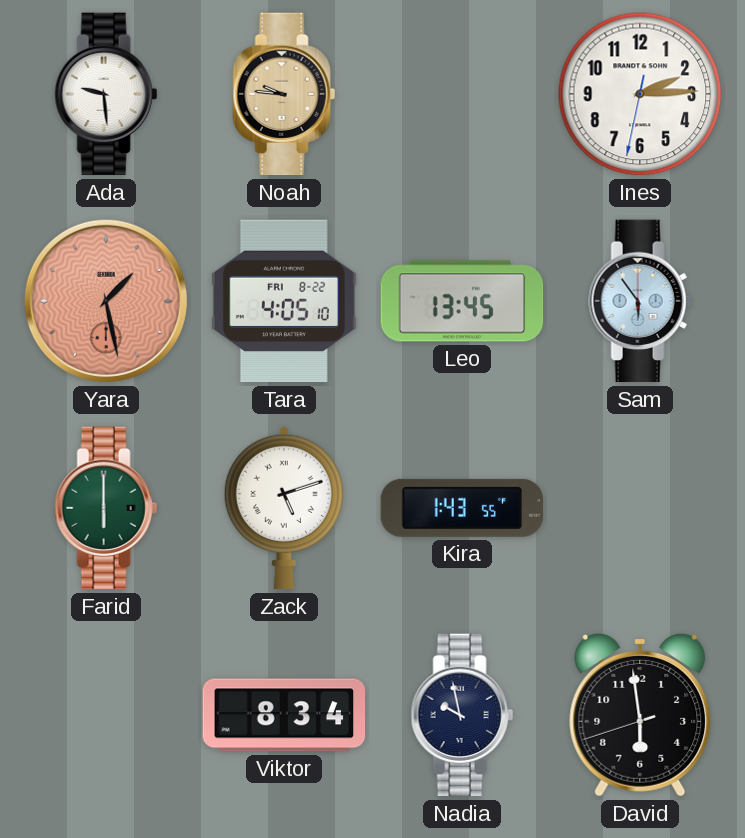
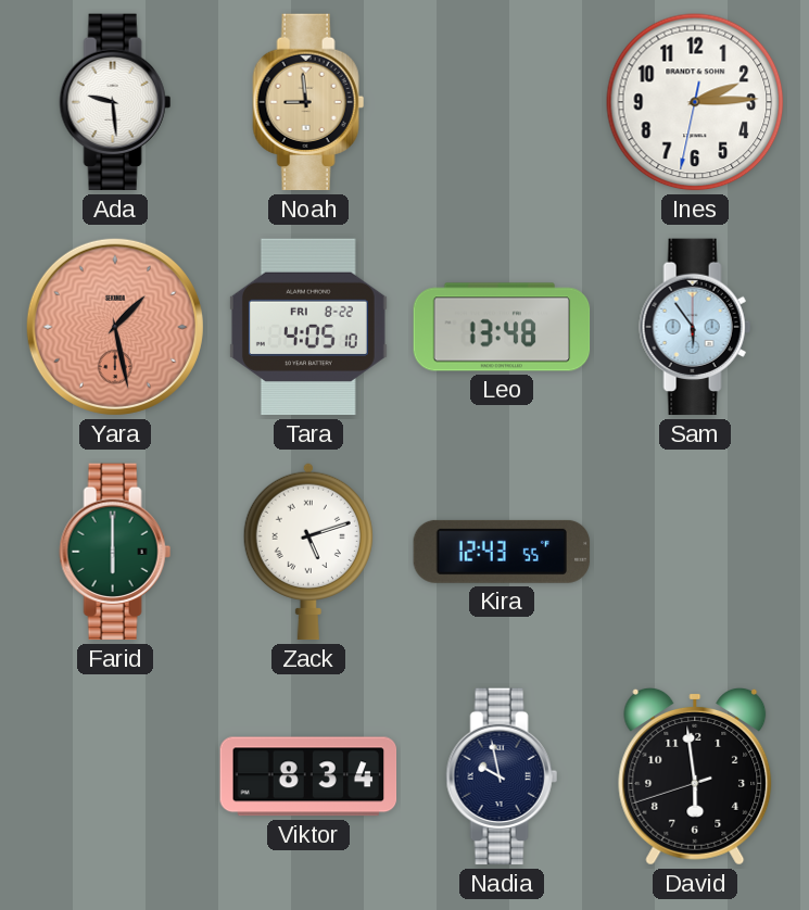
Noah: 9:46 -> 8:59
Leo: 13:45 -> 13:48
Kira: 1:43 -> 12:43
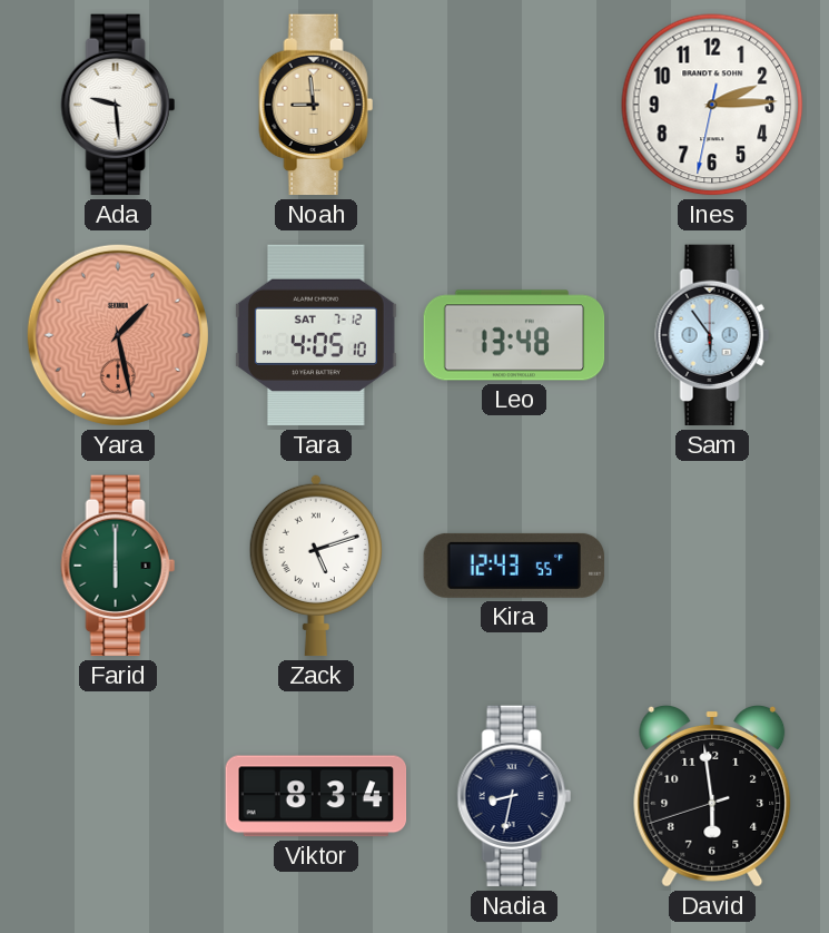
Tara date: FRI 8-22 -> SAT 7-12
Nadia: 9:58 -> 8:32
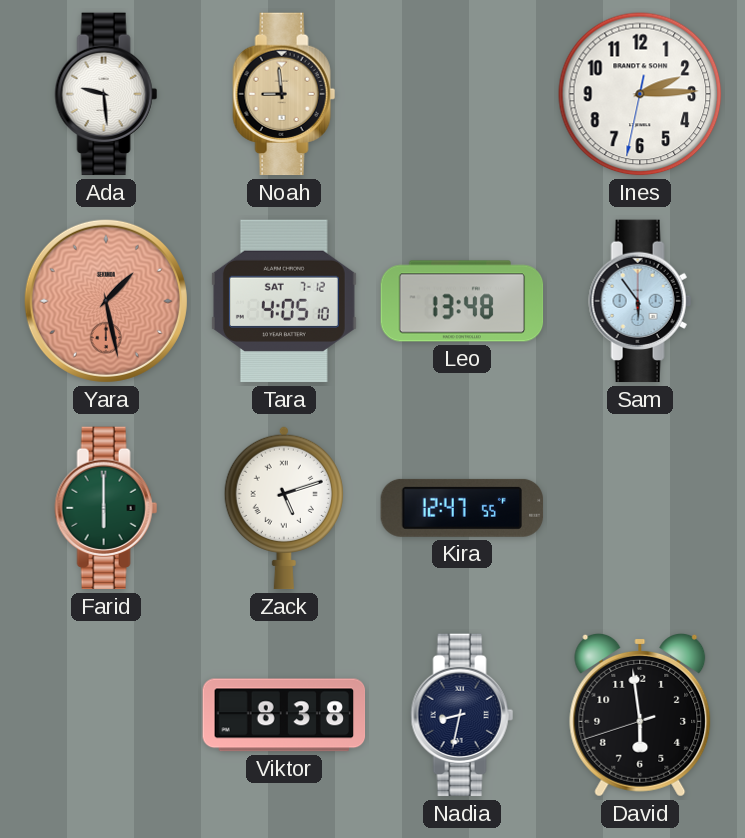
Kira: 12:43 -> 12:47
Viktor: 8:34 -> 8:38
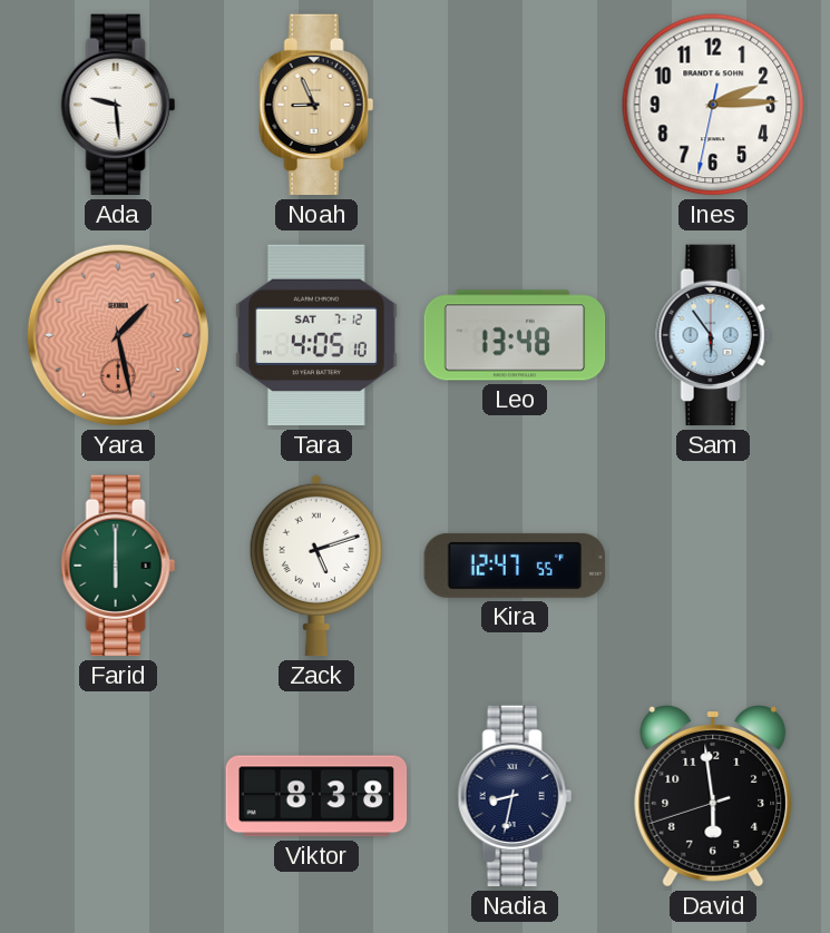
Noah: 8:59 -> 8:56
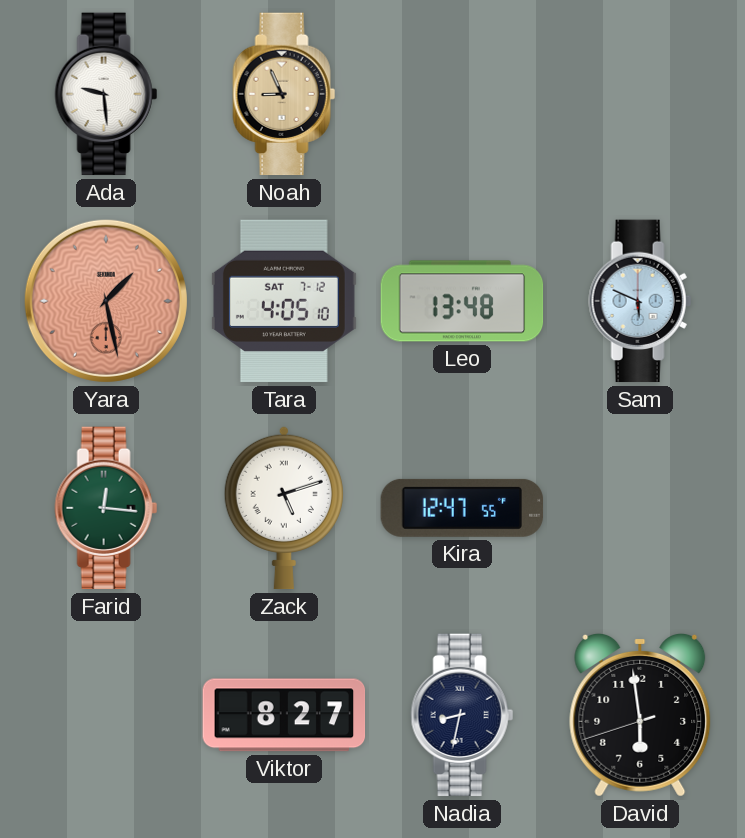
Ines: 2:14 -> none
Sam: 5:54 -> 5:49
Farid: 6:00 -> 12:16
Viktor: 8:38 -> 8:27
